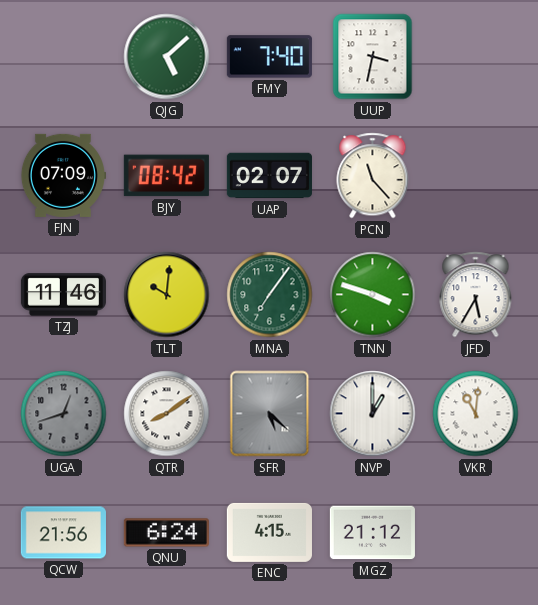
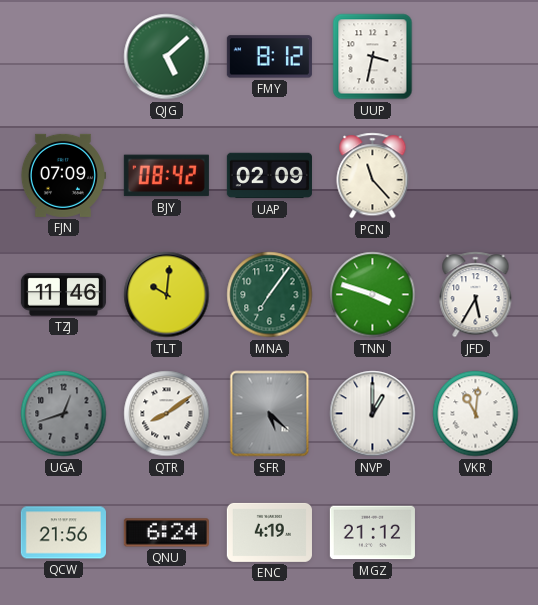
FMY: 7:40 -> 8:12
UAP: 02:07 -> 02:09
ENC: 4:15 -> 4:19
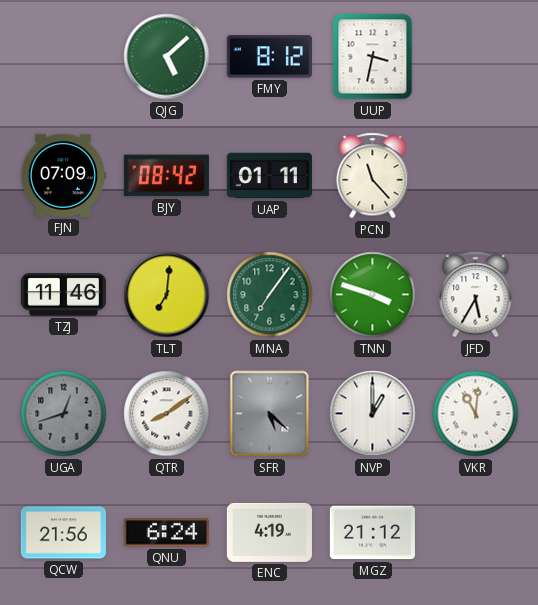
UAP: 02:09 -> 01:11
TLT: 10:01 -> 7:01
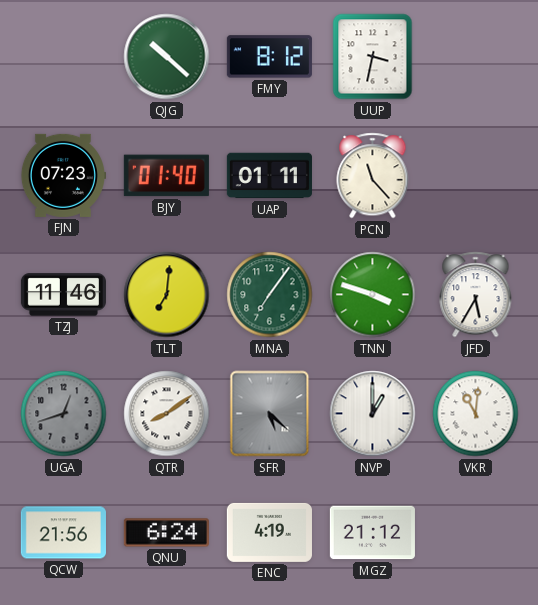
QJG: 5:08 -> 10:22
FJN: 07:09 -> 07:23
BJY: 08:42 -> 01:40
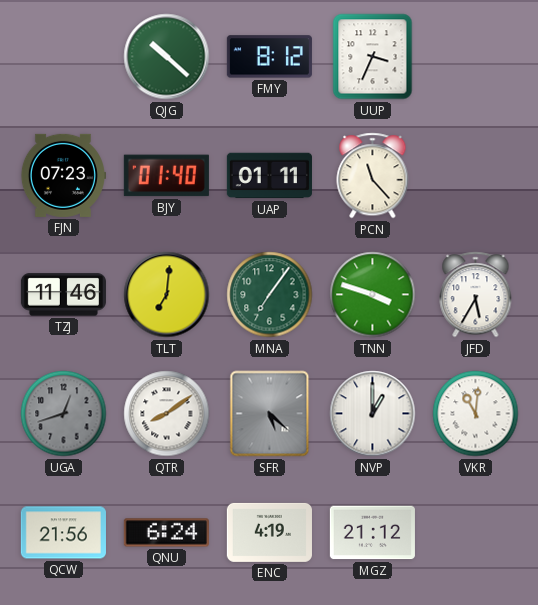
UUP: 3:32 -> 3:34
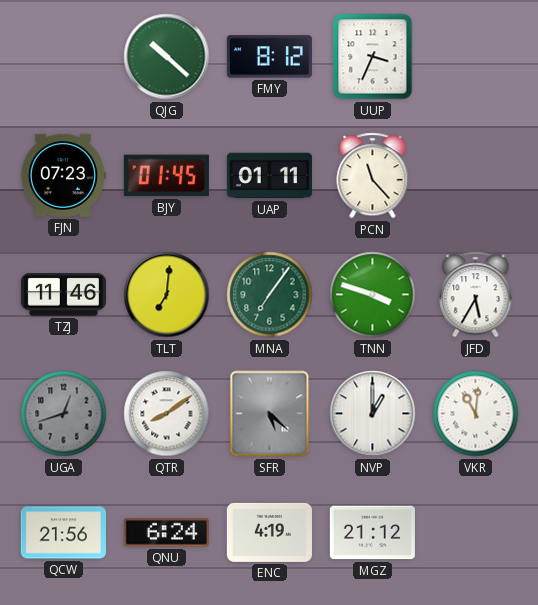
BJY: 01:40 -> 01:45
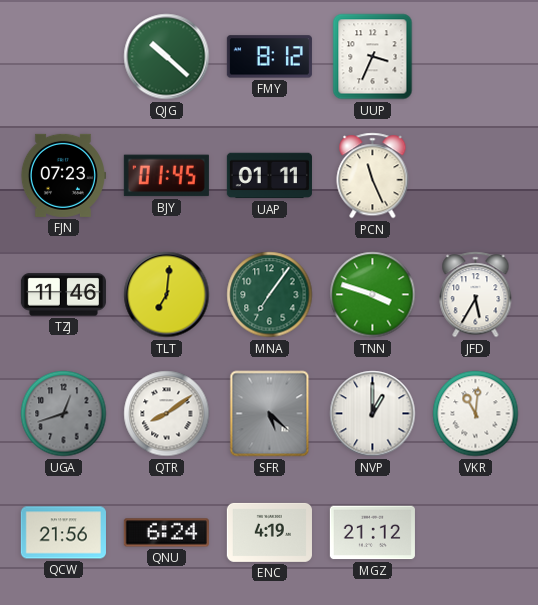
PCN: 11:23 -> 11:26
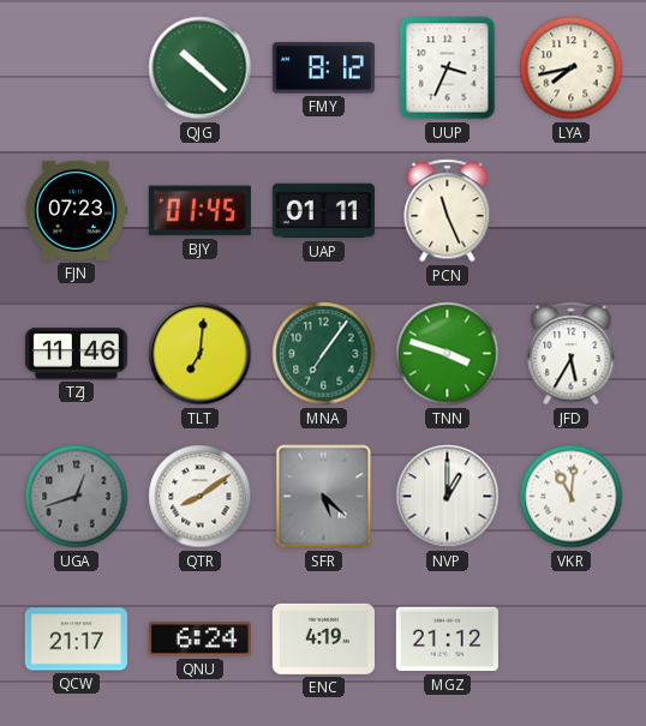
LYA: none -> 7:43
QCW: 21:56 -> 21:17
